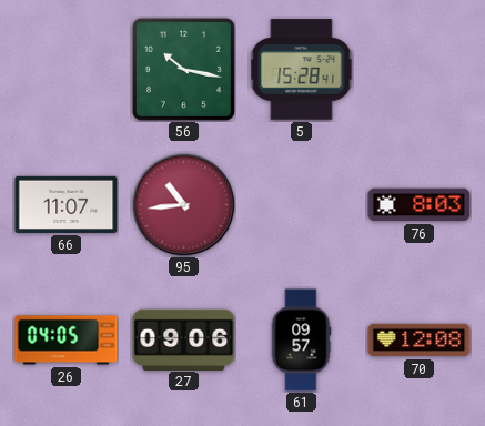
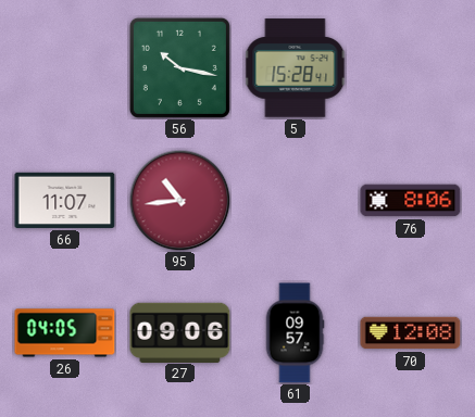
76: 8:03 -> 8:06
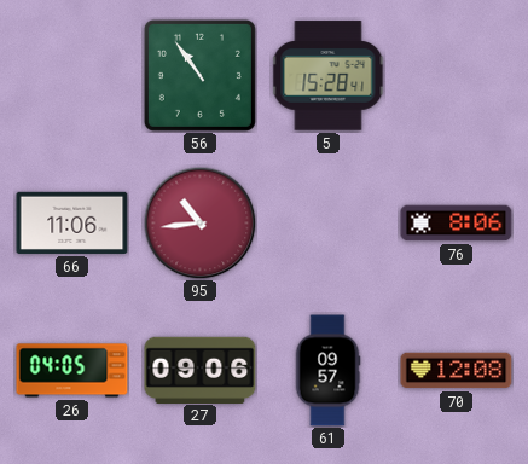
56: 10:17 -> 10:54
66: 11:07 -> 11:06
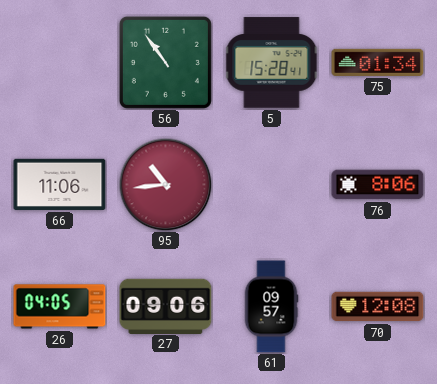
75: none -> 01:34
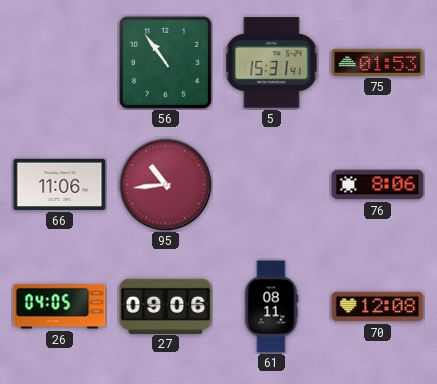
5: 15:28 -> 15:31
75: 01:34 -> 01:53
61: 09:57 -> 08:11
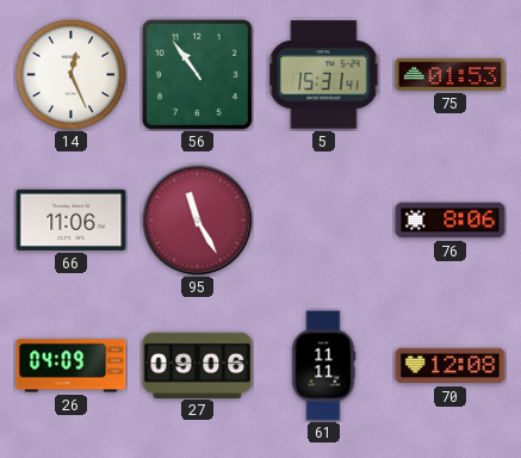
14: none -> 12:26
95: 10:44 -> 11:25
26: 04:05 -> 04:09
61: 08:11 -> 11:11
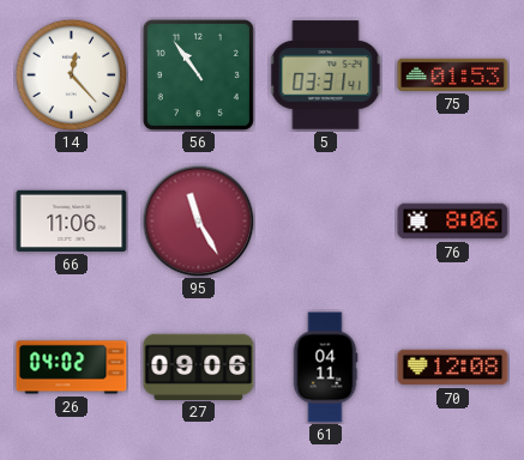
14: 12:26 -> 12:23
5: 15:31 -> 03:31
26: 04:09 -> 04:02
61: 11:11 -> 04:11
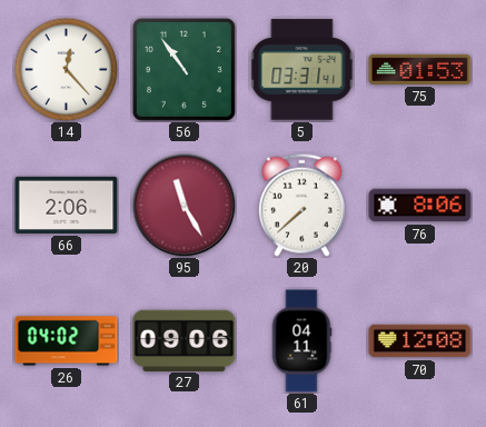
66: 11:06 -> 2:06
20: none -> 7:38
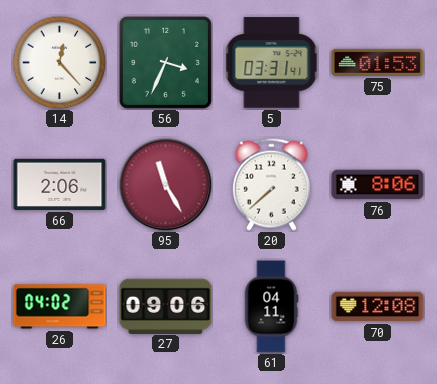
56: 10:54 -> 3:34
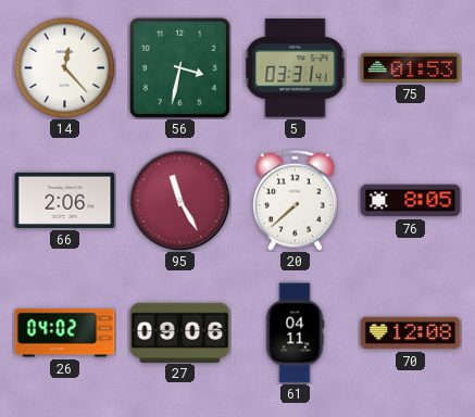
56: 3:34 -> 3:32
76: 8:06 -> 8:05
